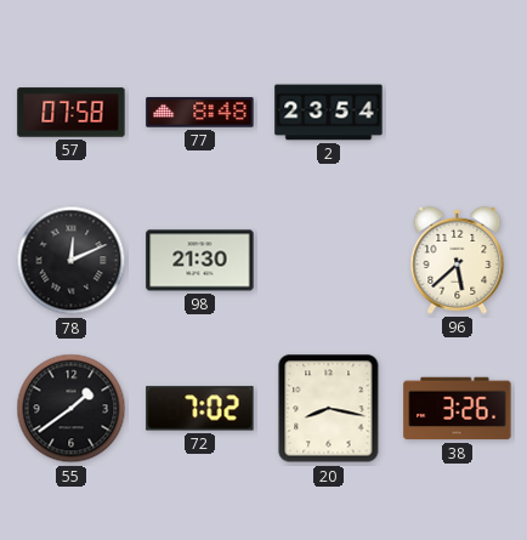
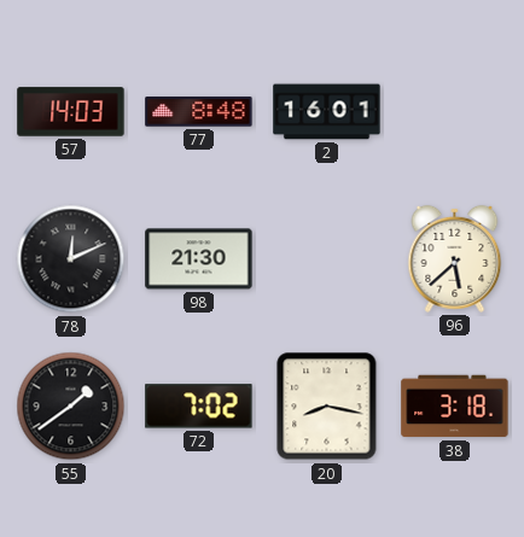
57: 07:58 -> 14:03
2: 23:54 -> 16:01
38: 3:26 -> 3:18
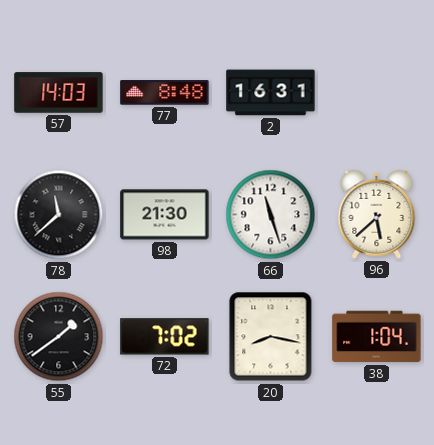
2: 16:01 -> 16:31
78: 12:11 -> 11:38
66: none -> 11:27
38: 3:18 -> 1:04
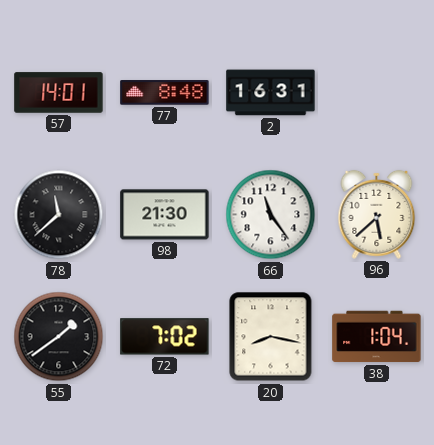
57: 14:03 -> 14:01
66: 11:27 -> 11:24
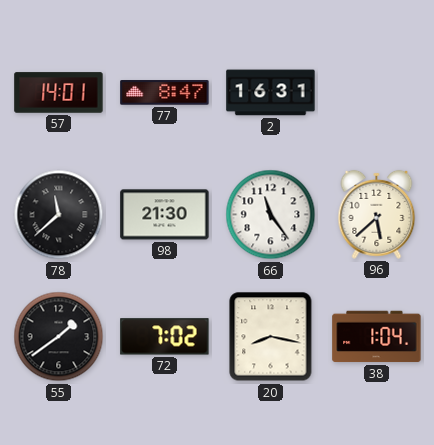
77: 8:48 -> 8:47
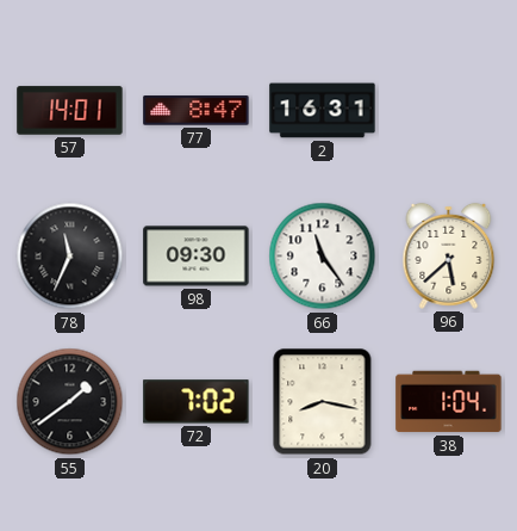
78: 11:38 -> 11:34
98: 21:30 -> 09:30
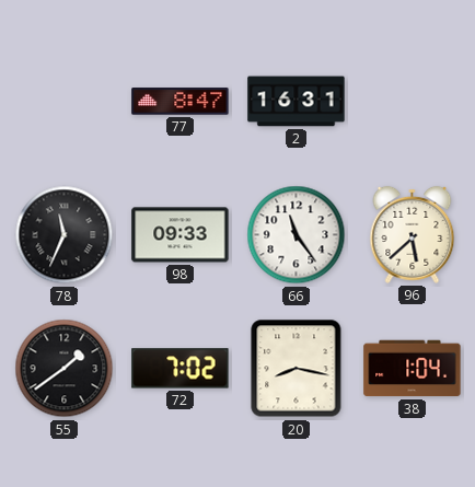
57: 14:01 -> none
98: 09:30 -> 09:33
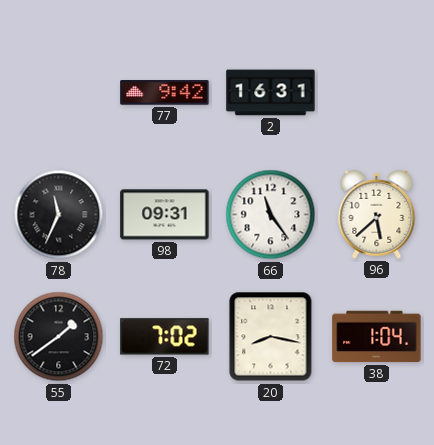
77: 8:47 -> 9:42
98: 09:33 -> 09:31
